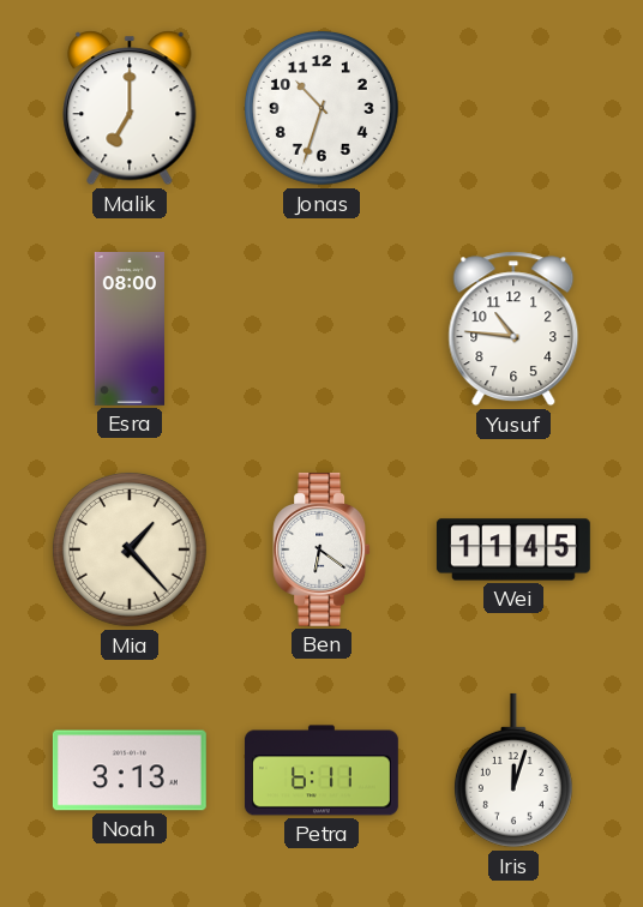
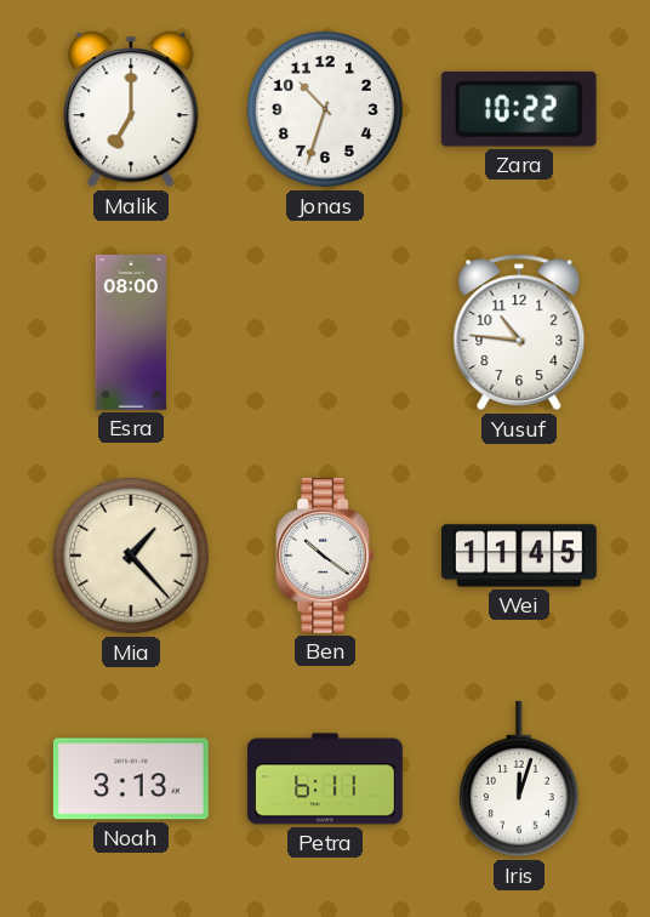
Zara: none -> 10:22
Ben: 6:21 -> 10:21
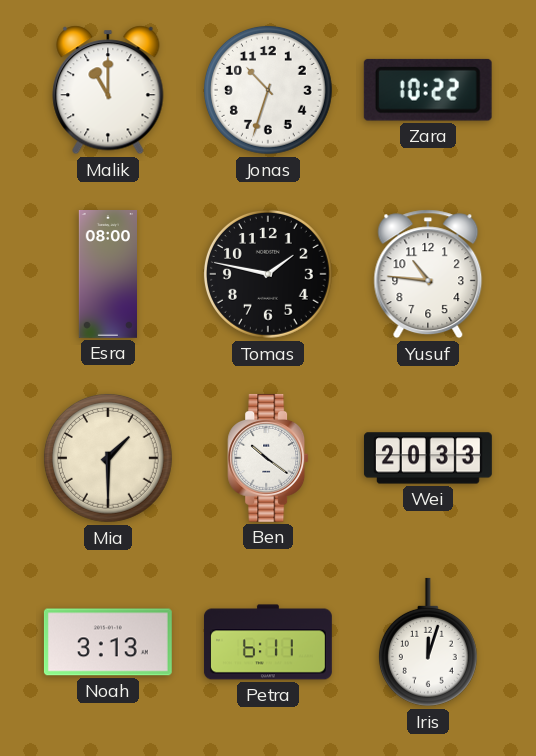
Malik: 7:00 -> 11:00
Tomas: none -> 1:47
Mia: 1:23 -> 1:30
Wei: 11:45 -> 20:33
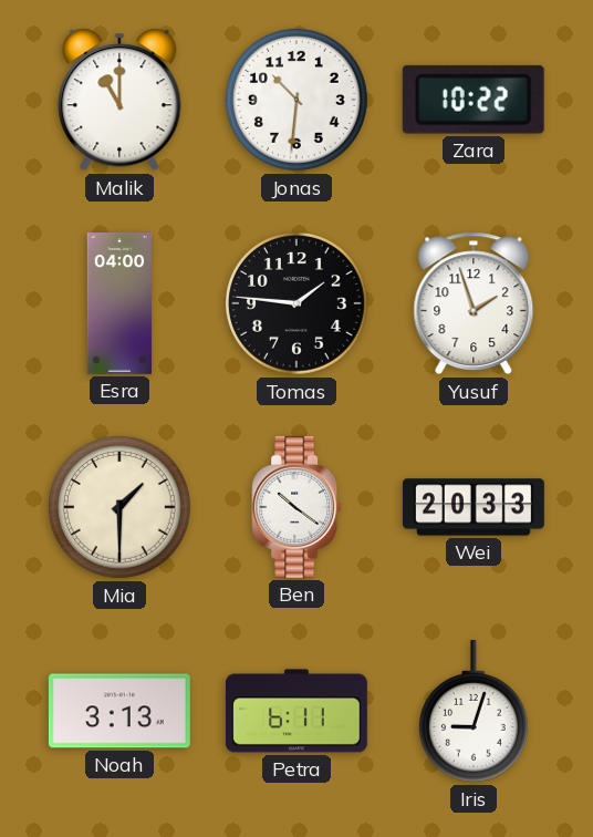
Jonas: 10:33 -> 10:31
Esra: 08:00 -> 04:00
Tomas: 1:47 -> 1:46
Yusuf: 10:46 -> 1:57
Iris: 12:03 -> 9:03
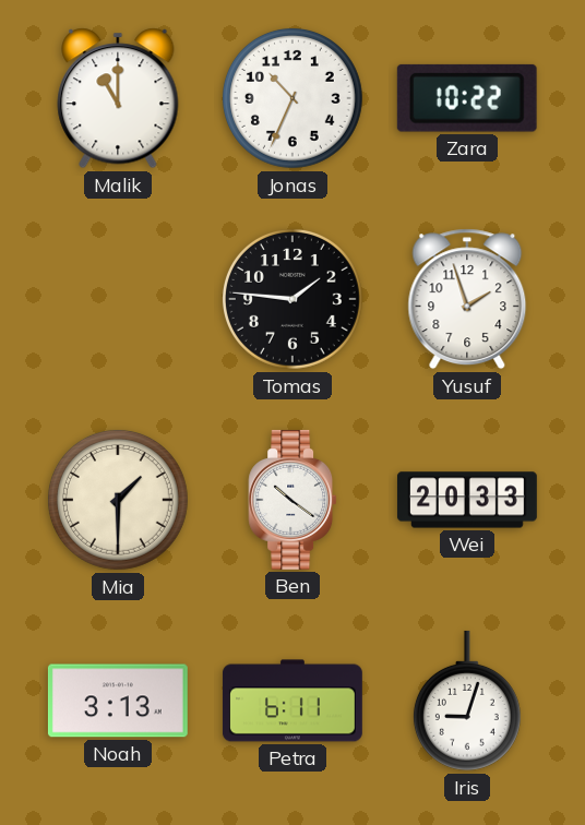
Jonas: 10:31 -> 10:34
Esra: 04:00 -> none
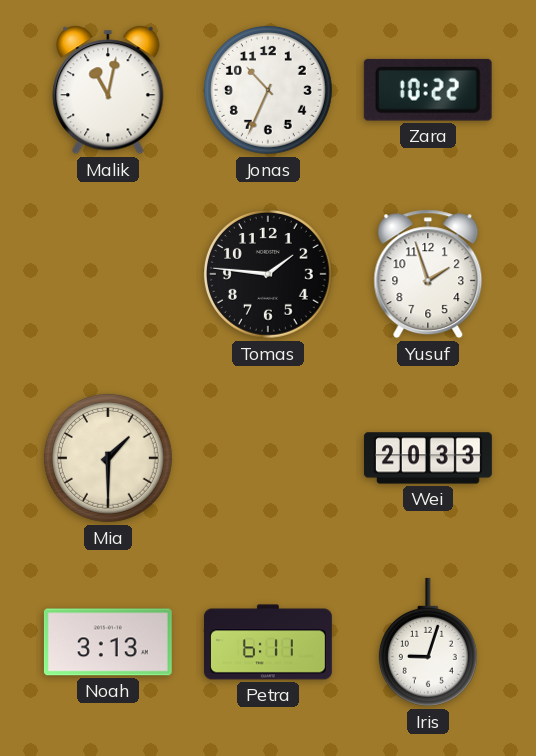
Malik: 11:00 -> 11:02
Ben: 10:21 -> none
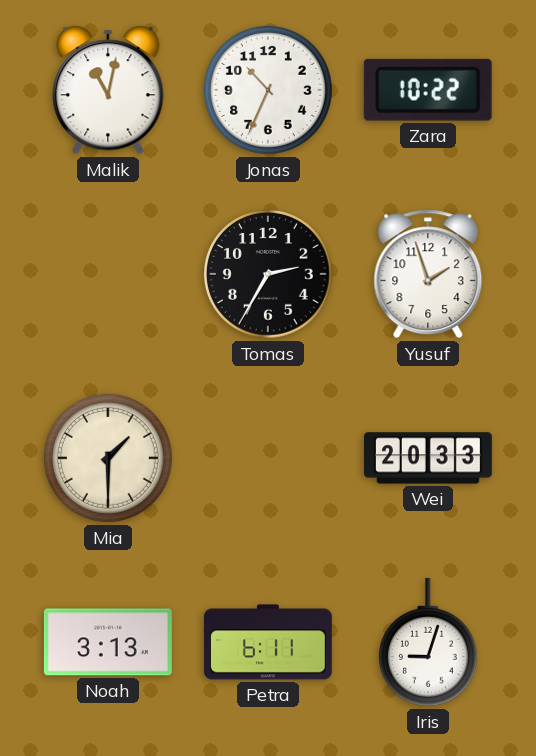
Tomas: 1:46 -> 2:35
